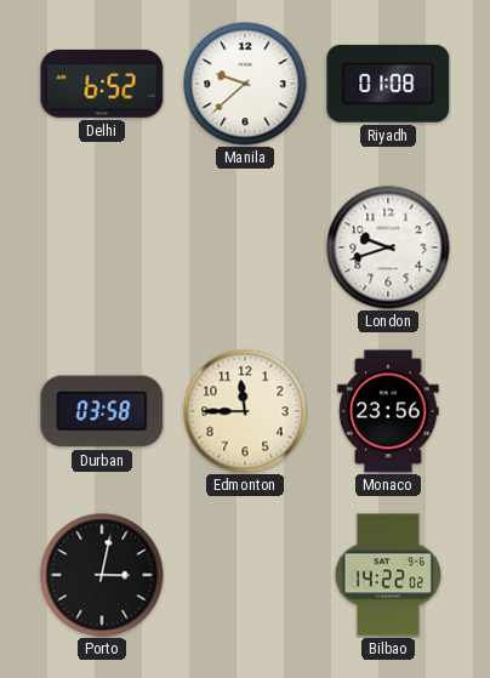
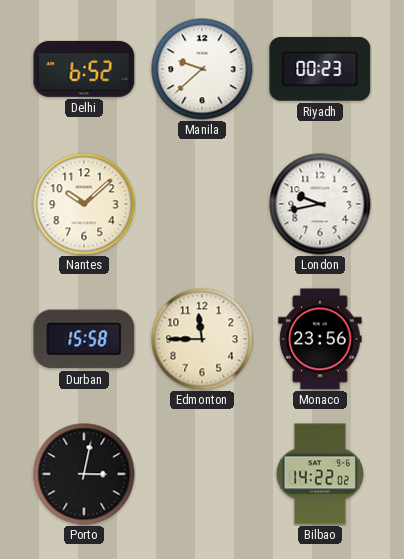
Riyadh: 01:08 -> 00:23
Nantes: none -> 10:08
London: 9:42 -> 9:43
Durban: 03:58 -> 15:58
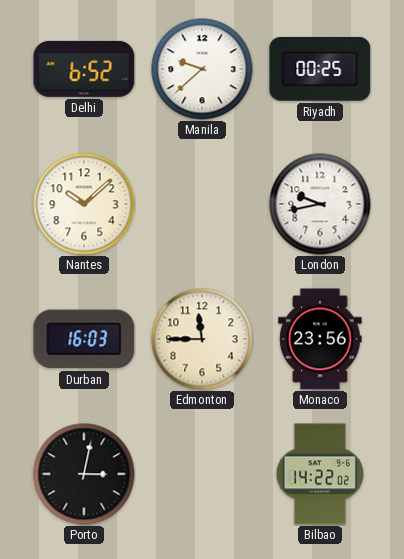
Riyadh: 00:23 -> 00:25
Durban: 15:58 -> 16:03
